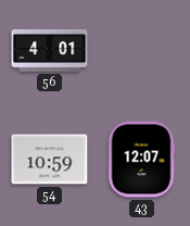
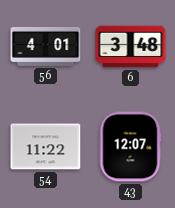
6: none -> 3:48
54: 10:59 -> 11:22
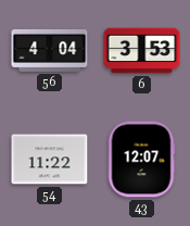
56: 4:01 -> 4:04
6: 3:48 -> 3:53
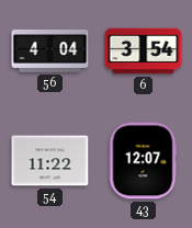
6: 3:53 -> 3:54
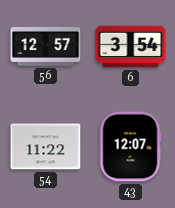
56: 4:04 -> 12:57
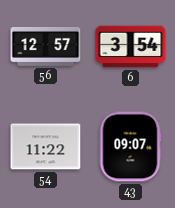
43: 12:07 -> 09:07
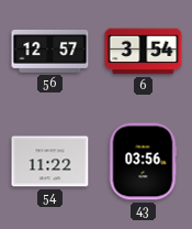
43: 09:07 -> 03:56
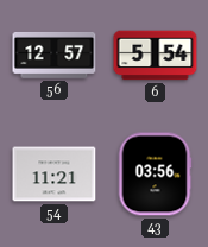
6: 3:54 -> 5:54
54: 11:22 -> 11:21
